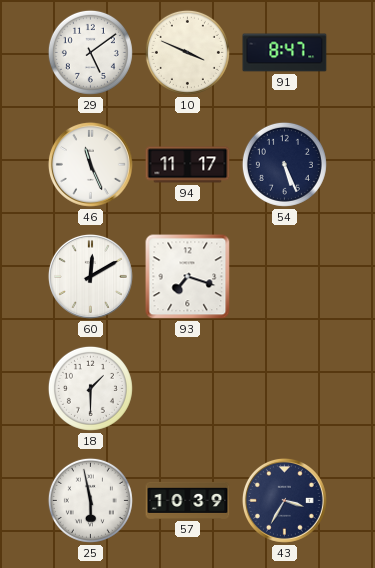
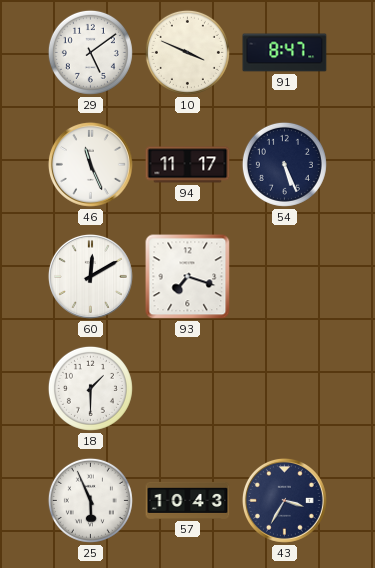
25: 5:58 -> 5:56
57: 10:39 -> 10:43
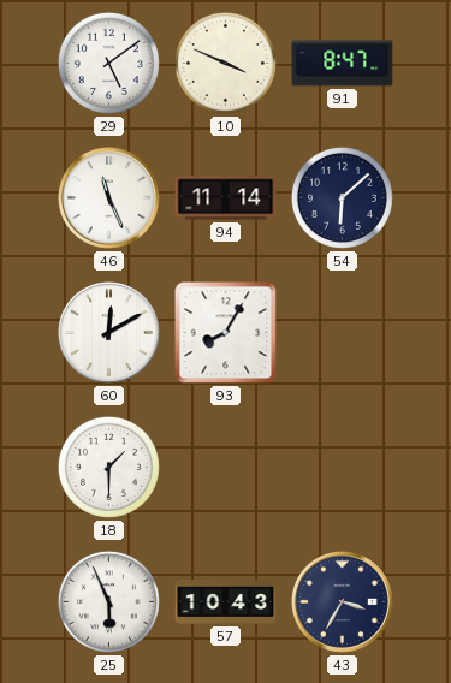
94: 11:17 -> 11:14
54: 5:26 -> 6:08
93: 7:18 -> 8:05
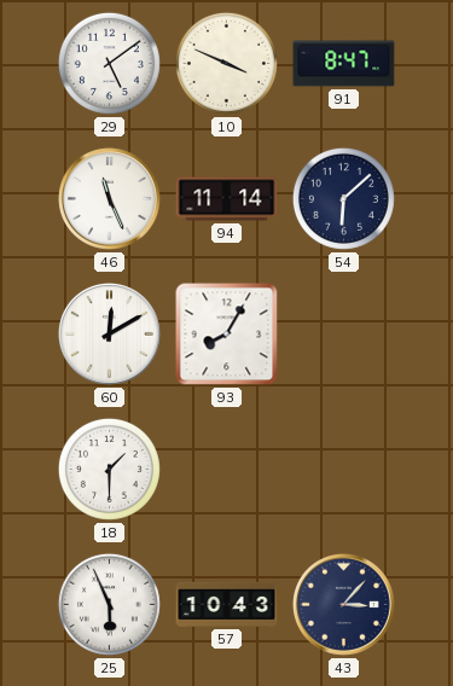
43: 3:35 -> 3:07
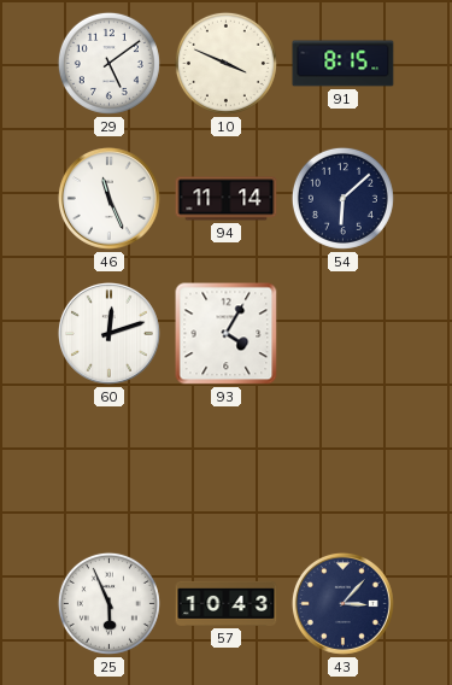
91: 8:47 -> 8:15
60: 12:10 -> 12:12
93: 8:05 -> 4:05
18: 1:30 -> none
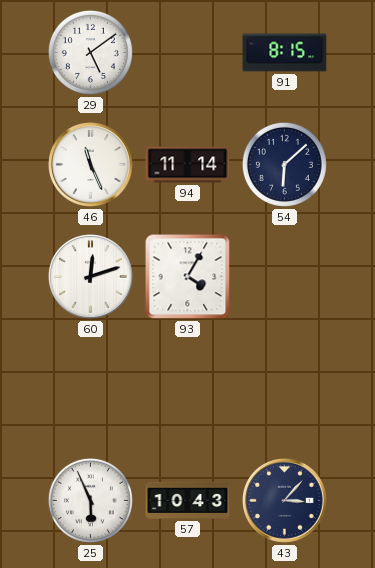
10: 3:49 -> none
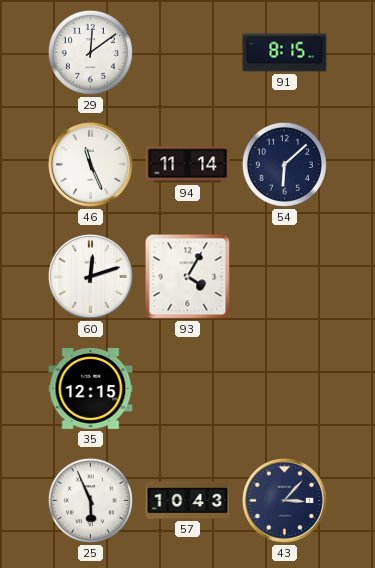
29: 5:09 -> 12:09
35: none -> 12:15
